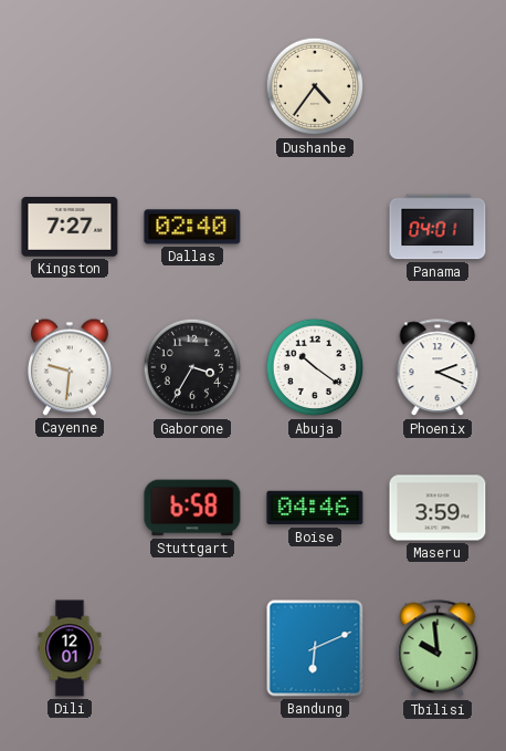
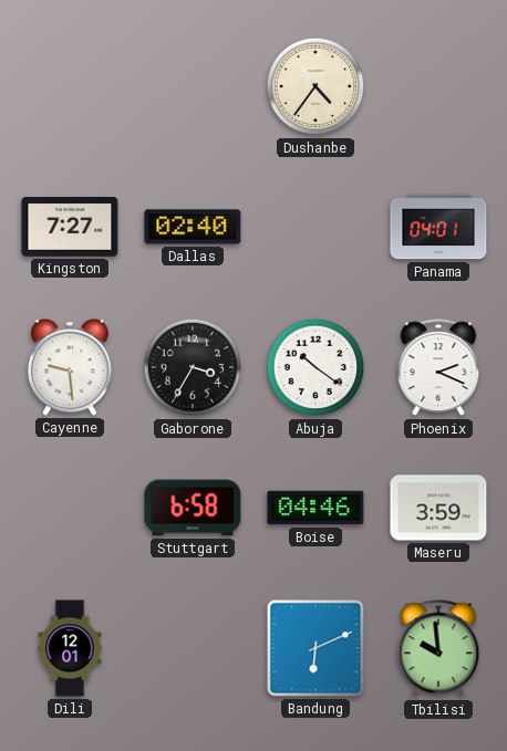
Cayenne: 9:31 -> 9:29
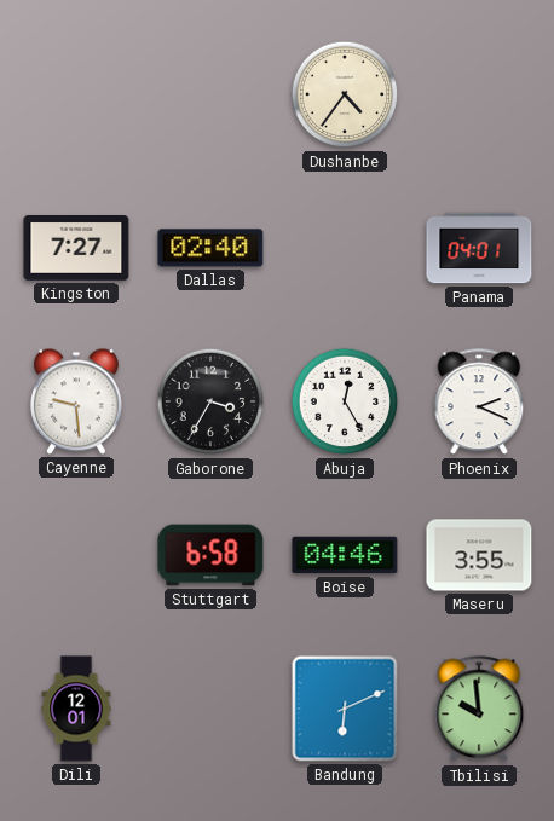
Abuja: 10:21 -> 12:25
Maseru: 3:59 -> 3:55
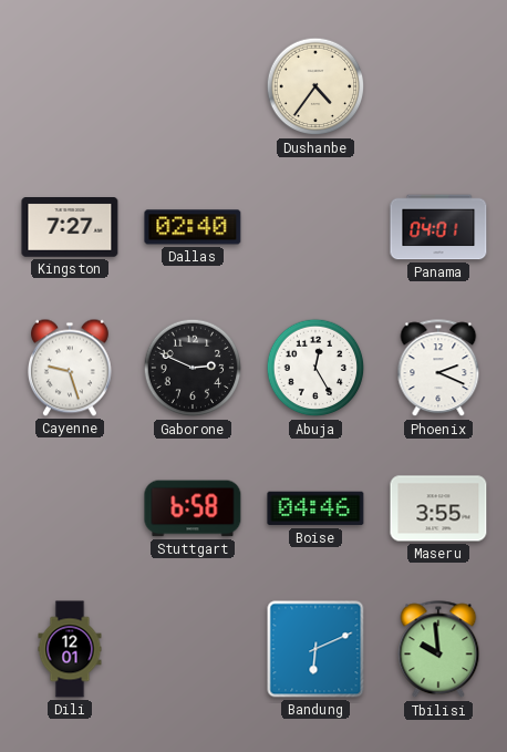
Cayenne: 9:29 -> 9:27
Gaborone: 3:35 -> 2:49
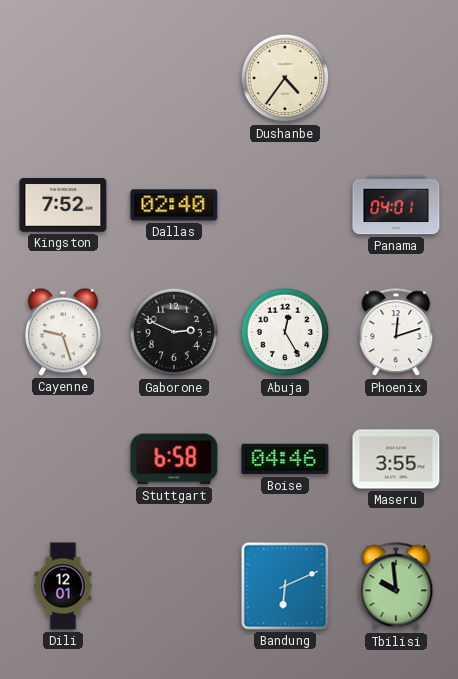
Kingston: 7:27 -> 7:52
Phoenix: 2:19 -> 12:12
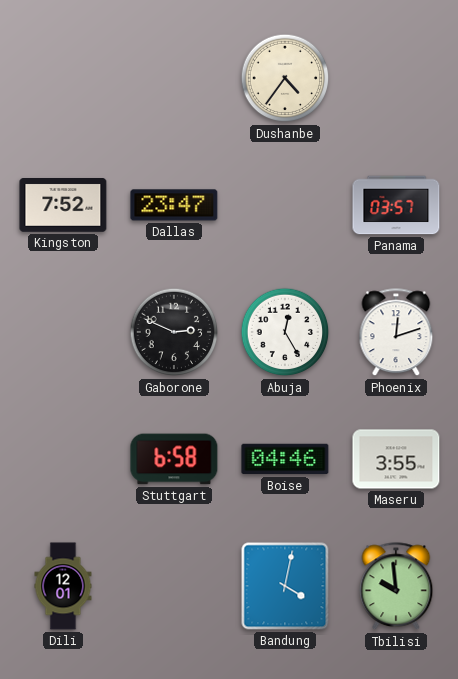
Dallas: 02:40 -> 23:47
Panama: 04:01 -> 03:57
Cayenne: 9:27 -> none
Bandung: 6:11 -> 4:02
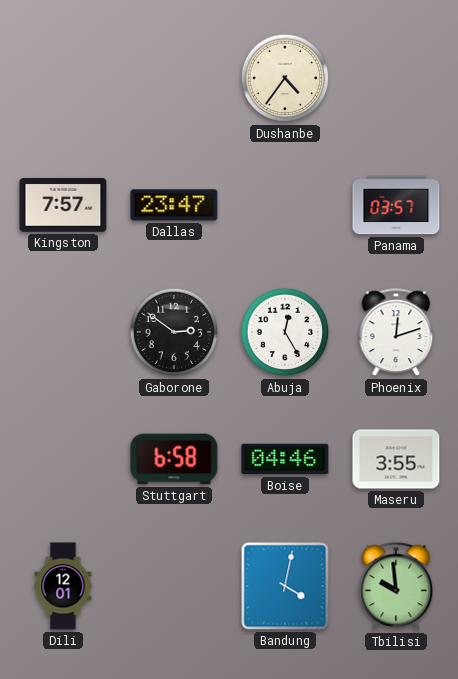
Kingston: 7:52 -> 7:57
Gaborone: 2:49 -> 2:51
